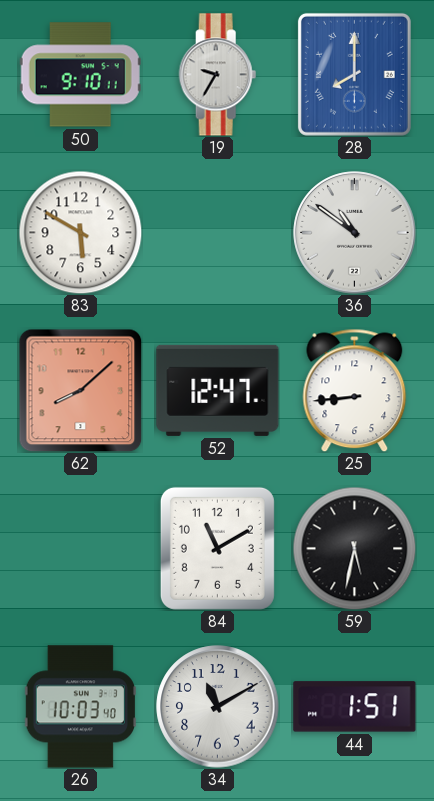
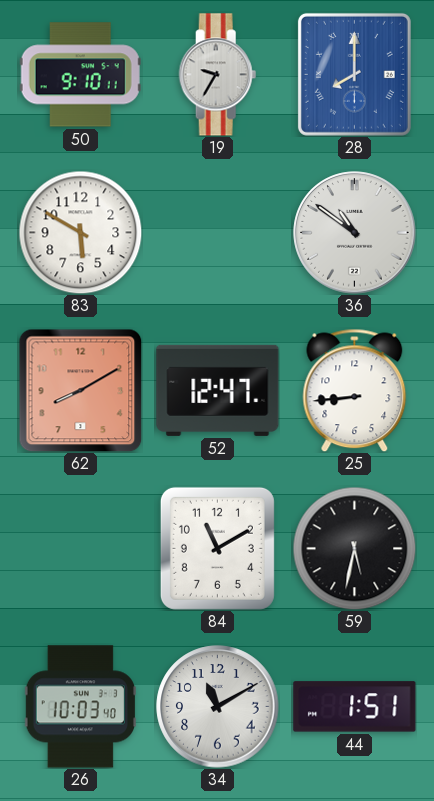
62: 8:08 -> 8:10
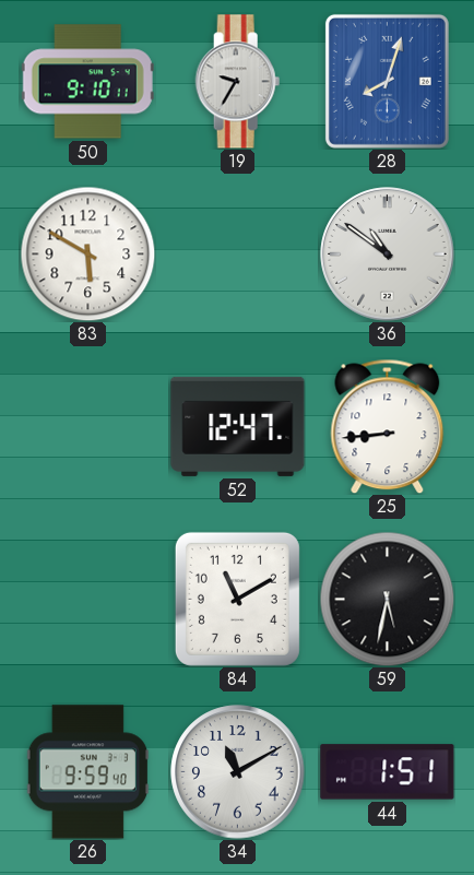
28: 8:00 -> 8:03
62: 8:10 -> none
26: 10:03 -> 9:59
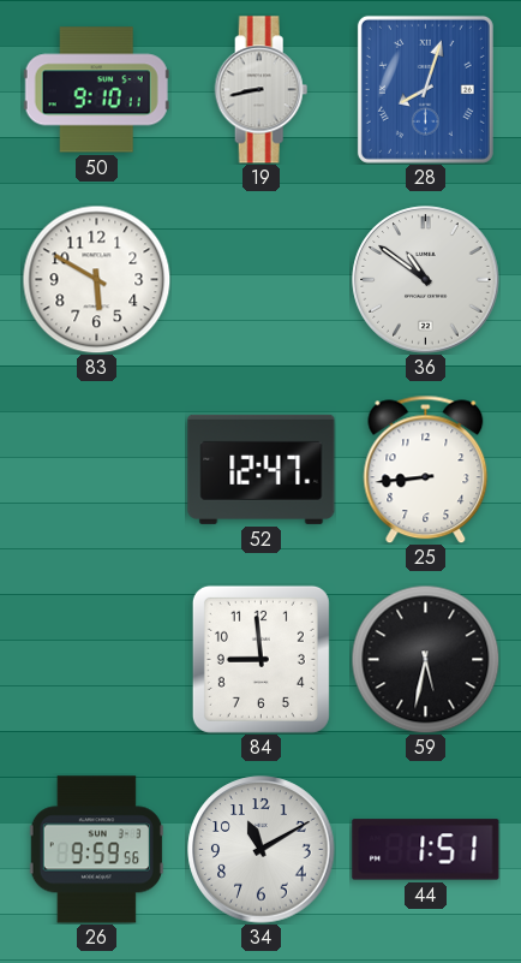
19: 9:35 -> 8:43
84: 11:10 -> 8:59
26: 9:59:40 -> 9:59:56
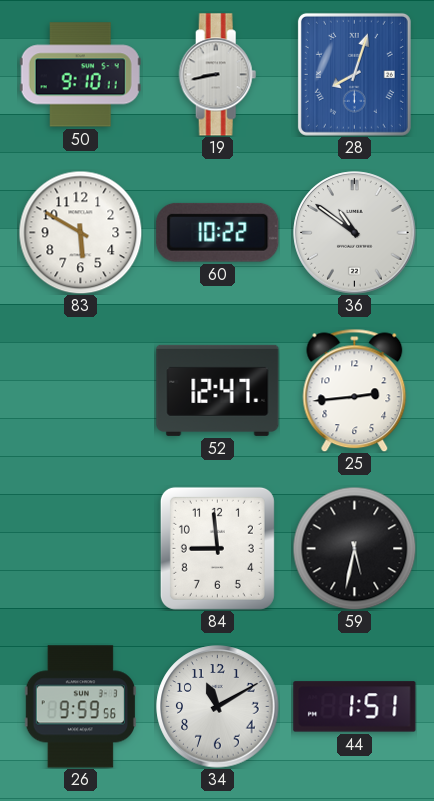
60: none -> 10:22
25: 8:44 -> 2:44
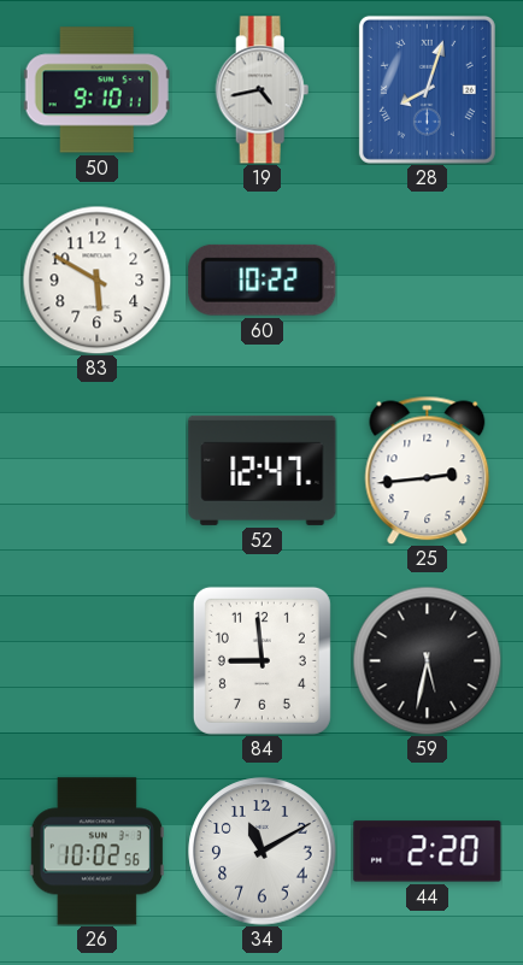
19: 8:43 -> 4:43
36: 10:51 -> none
26: 9:59 -> 10:02
44: 1:51 -> 2:20
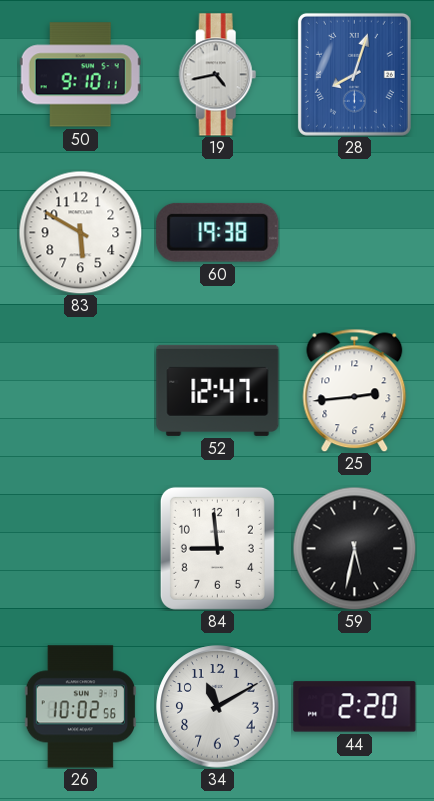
60: 10:22 -> 19:38
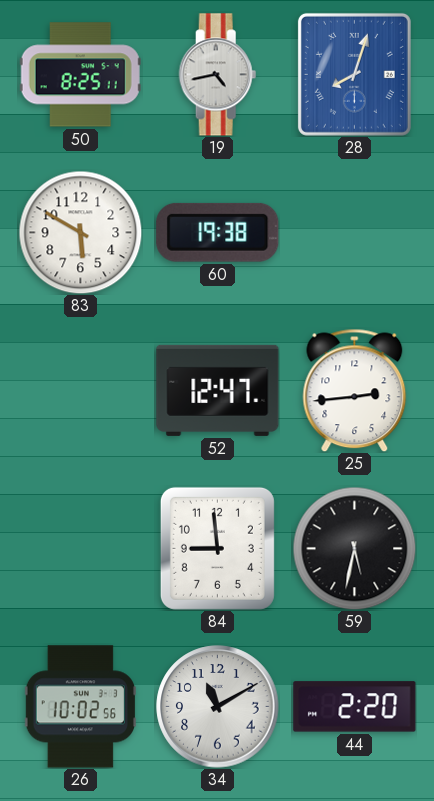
50: 9:10 -> 8:25
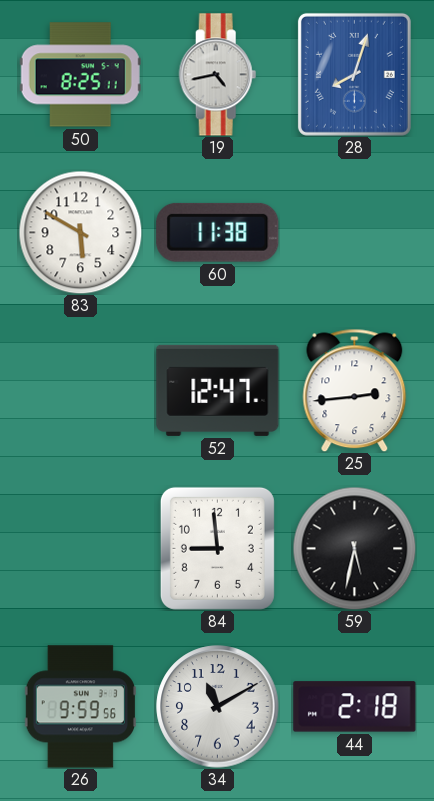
60: 19:38 -> 11:38
26: 10:02 -> 9:59
44: 2:20 -> 2:18
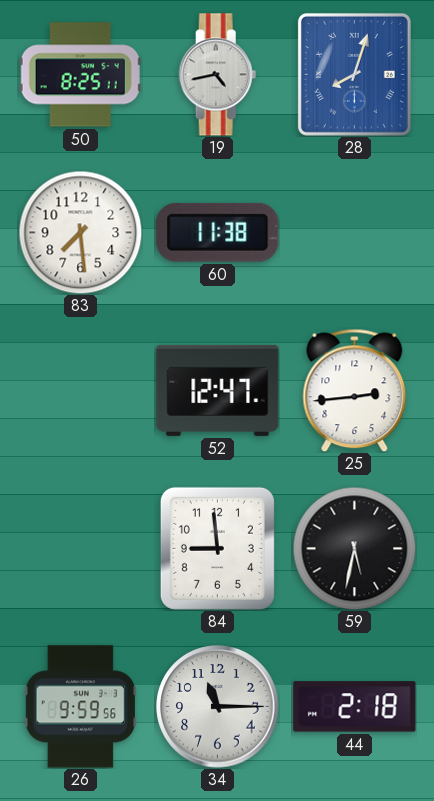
83: 5:50 -> 7:29
34: 11:10 -> 11:15
